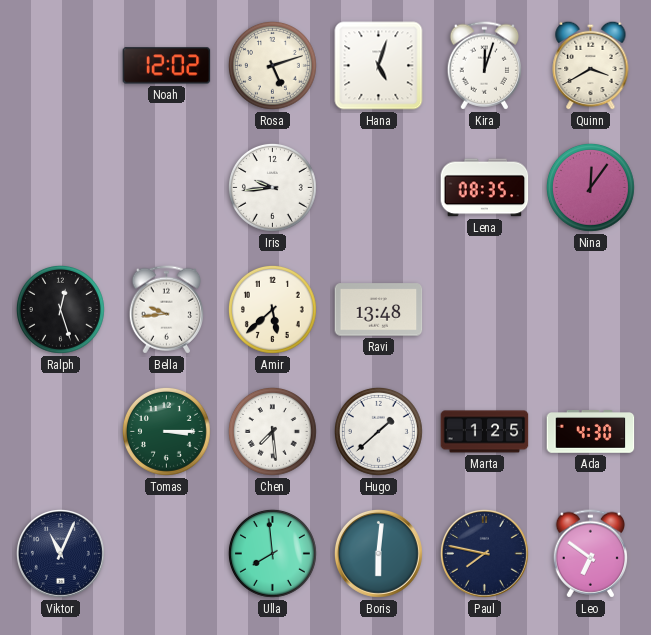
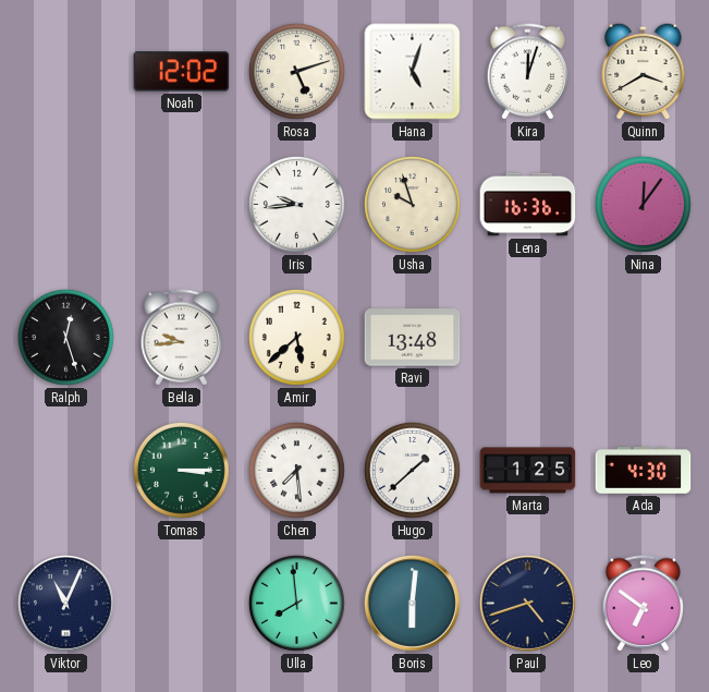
Usha: none -> 9:57
Lena: 08:35 -> 16:36
Paul: 7:47 -> 4:42
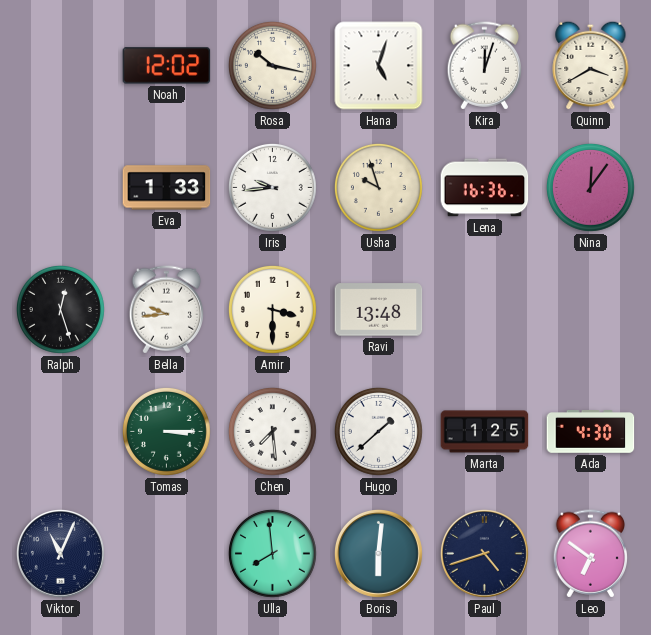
Rosa: 5:12 -> 10:17
Eva: none -> 1:33
Amir: 5:38 -> 3:30
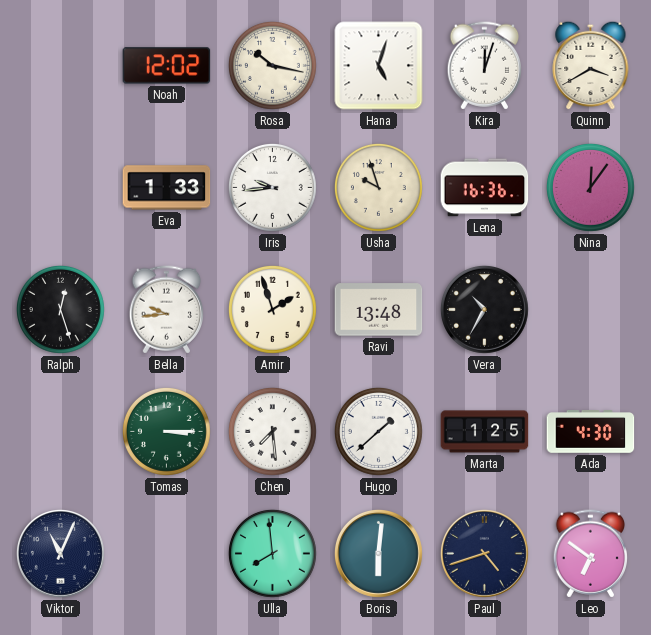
Amir: 3:30 -> 1:57
Vera: none -> 10:35
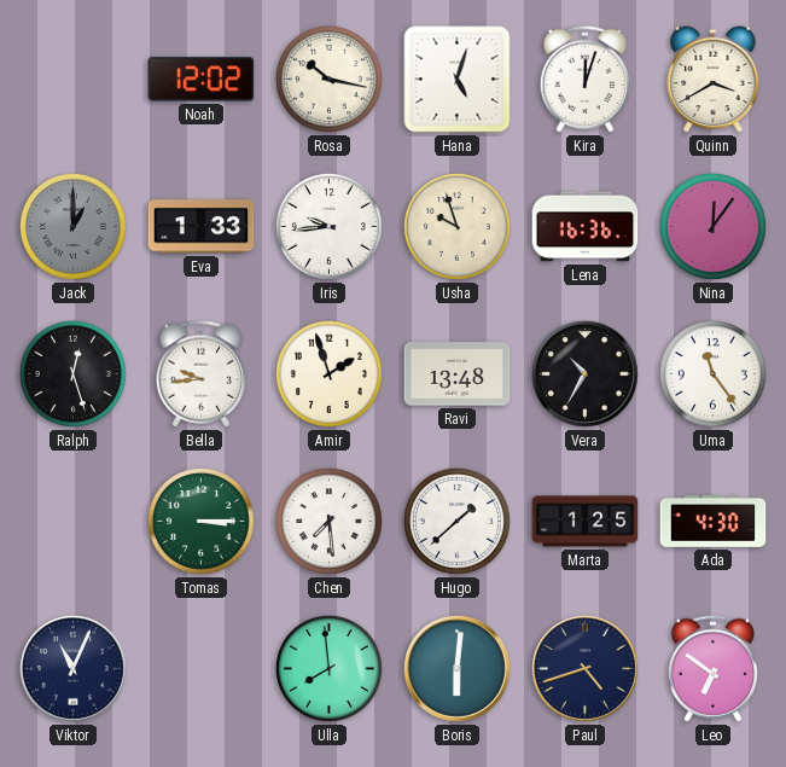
Jack: none -> 1:00
Uma: none -> 11:24
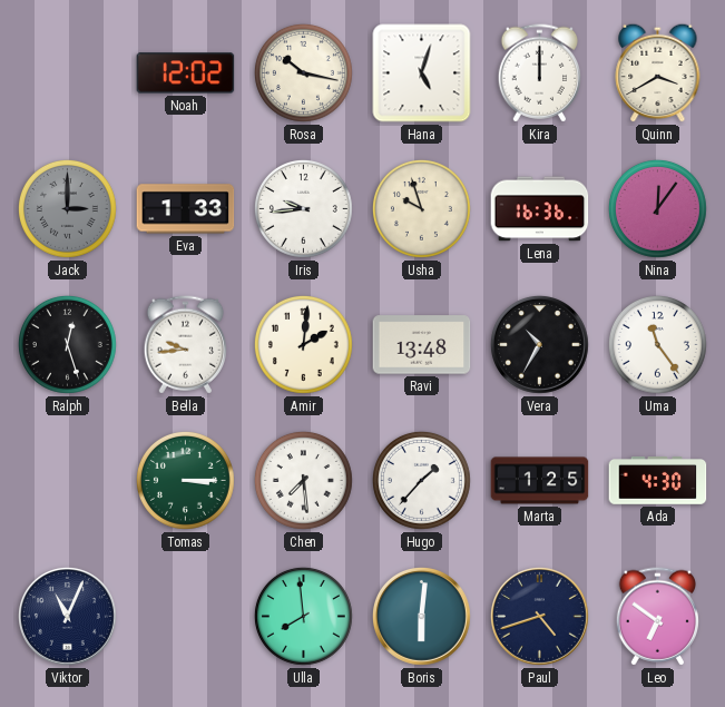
Kira: 12:03 -> 12:00
Jack: 1:00 -> 3:00
Amir: 1:57 -> 2:01
Hugo: 1:38 -> 1:37
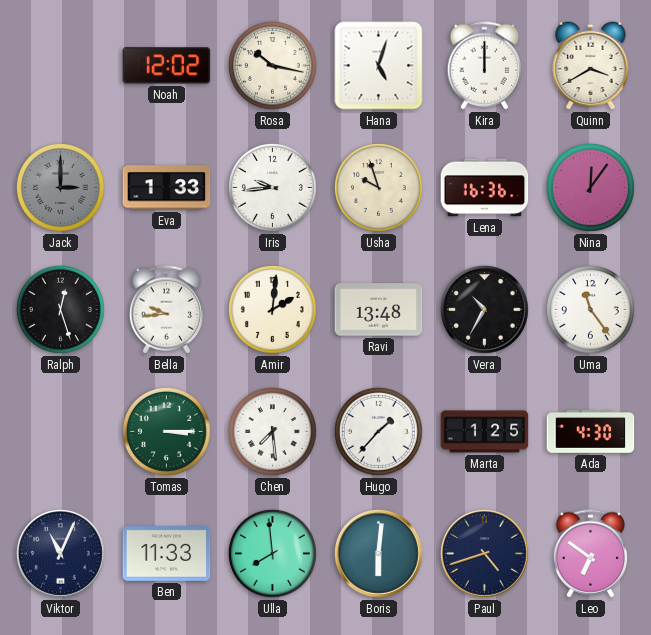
Ben: none -> 11:33
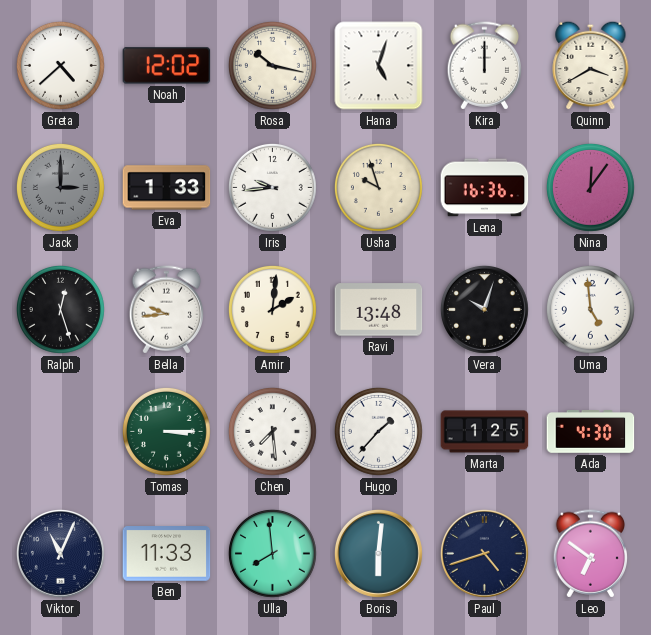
Greta: none -> 4:38
Vera: 10:35 -> 10:03
Uma: 11:24 -> 4:59
